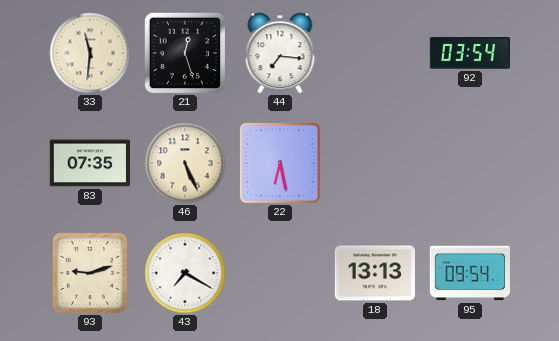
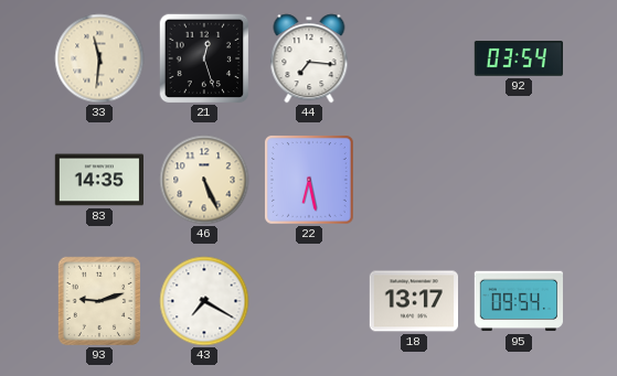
83: 07:35 -> 14:35
18: 13:13 -> 13:17
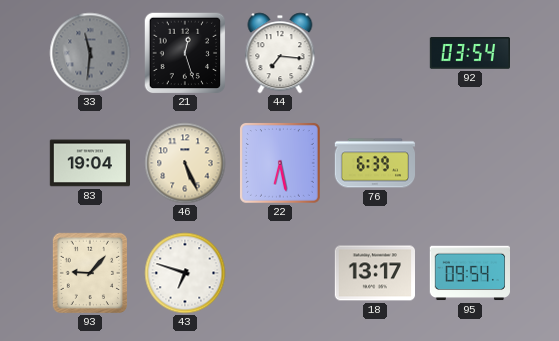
33 dial: cream -> grey
83: 14:35 -> 19:04
76: none -> 6:39
93: 9:12 -> 9:07
43: 7:20 -> 6:48
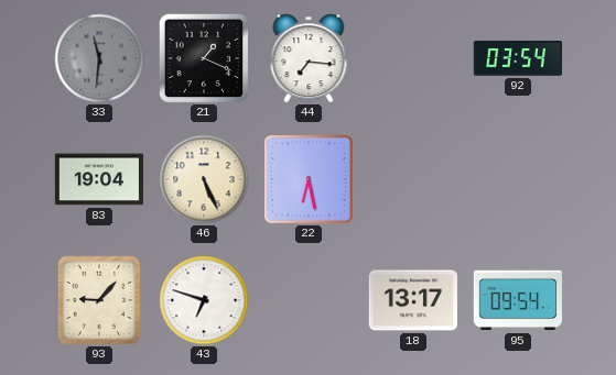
21: 12:27 -> 1:19
76: 6:39 -> none
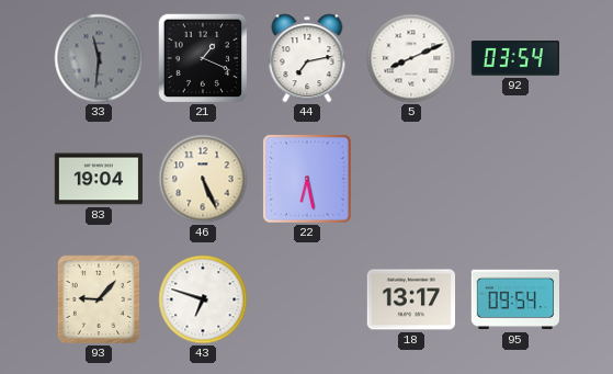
44: 7:16 -> 7:13
5: none -> 8:11
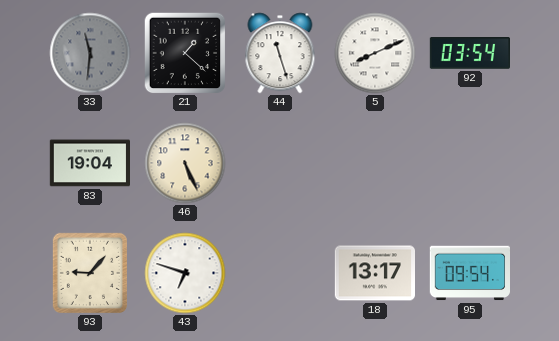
21: 1:19 -> 1:22
44: 7:13 -> 11:27
22: 6:28 -> none
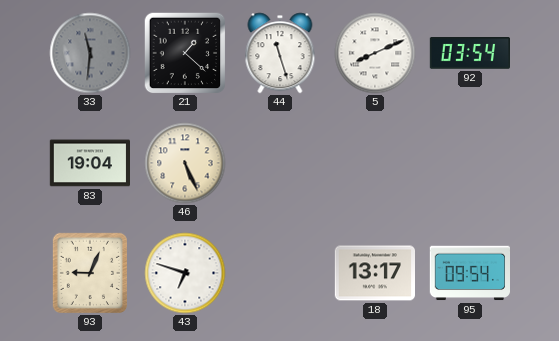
93: 9:07 -> 9:04
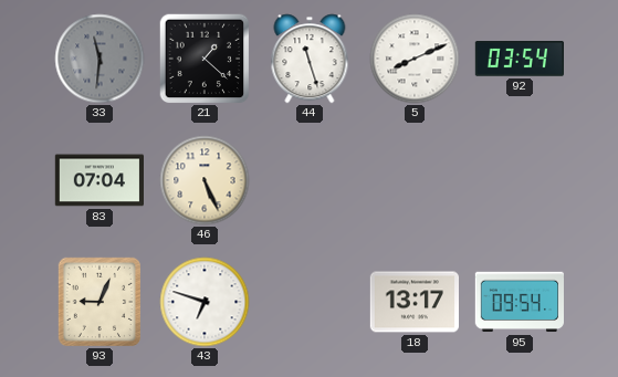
83: 19:04 -> 07:04
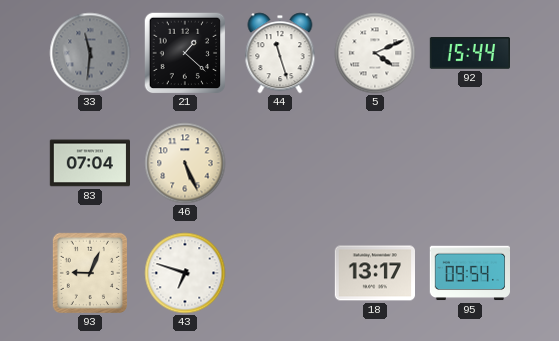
5: 8:11 -> 4:11
92: 03:54 -> 15:44
